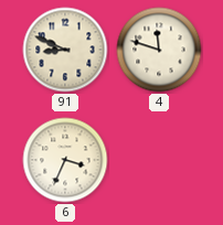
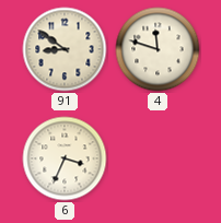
91: 8:49 -> 8:51
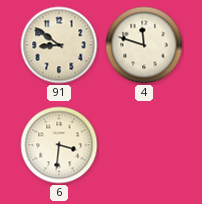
6: 3:34 -> 3:31
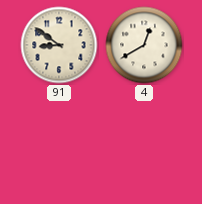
4: 11:48 -> 12:40
6: 3:31 -> none
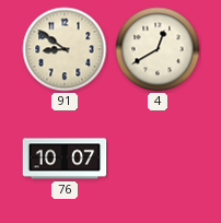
76: none -> 10:07
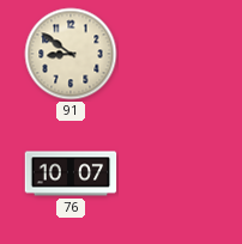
4: 12:40 -> none
